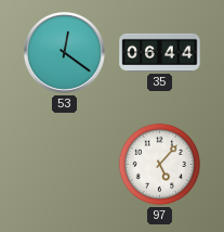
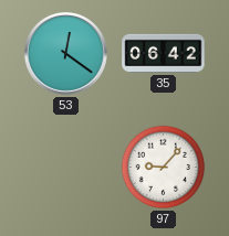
35: 06:44 -> 06:42
97: 5:07 -> 9:07
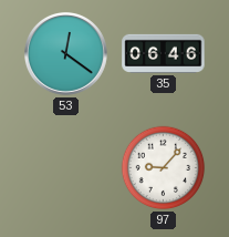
35: 06:42 -> 06:46
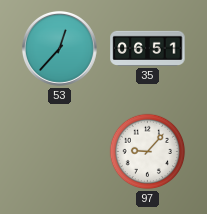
53: 12:21 -> 12:37
35: 06:46 -> 06:51
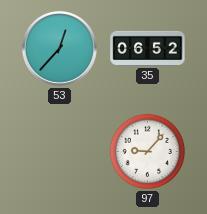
35: 06:51 -> 06:52
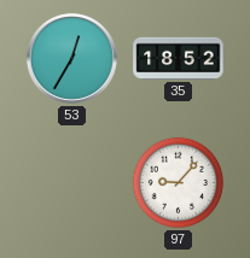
53: 12:37 -> 12:35
35: 06:52 -> 18:52
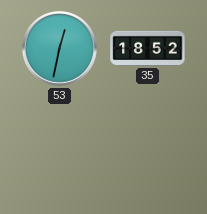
53: 12:35 -> 12:32
97: 9:07 -> none
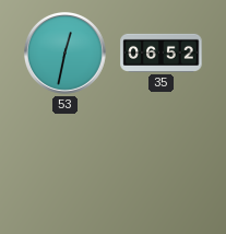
35: 18:52 -> 06:52
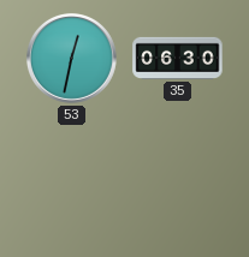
35: 06:52 -> 06:30
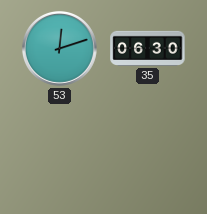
53: 12:32 -> 12:12
